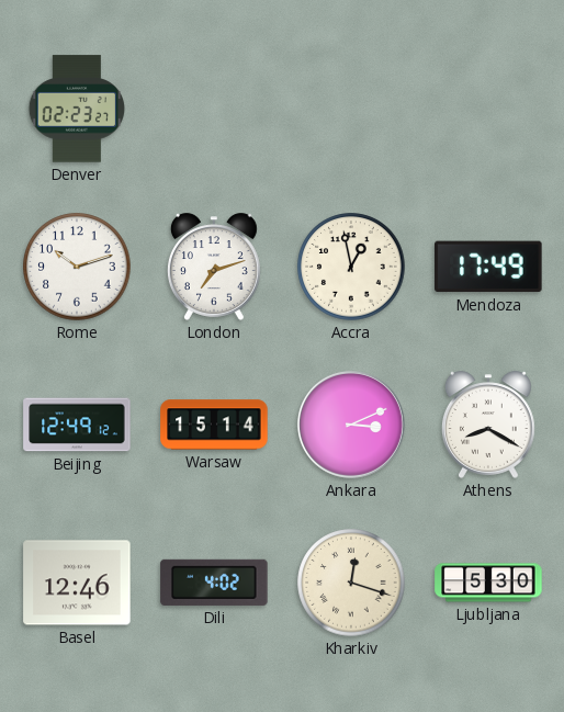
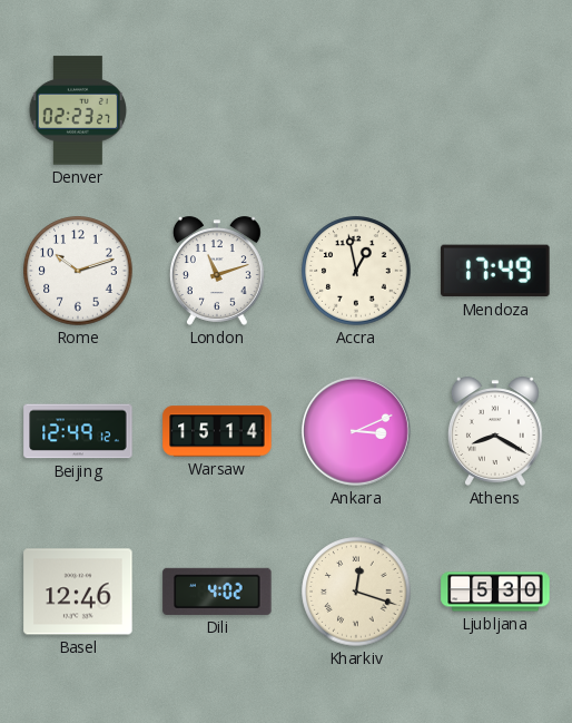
London: 7:12 -> 11:12
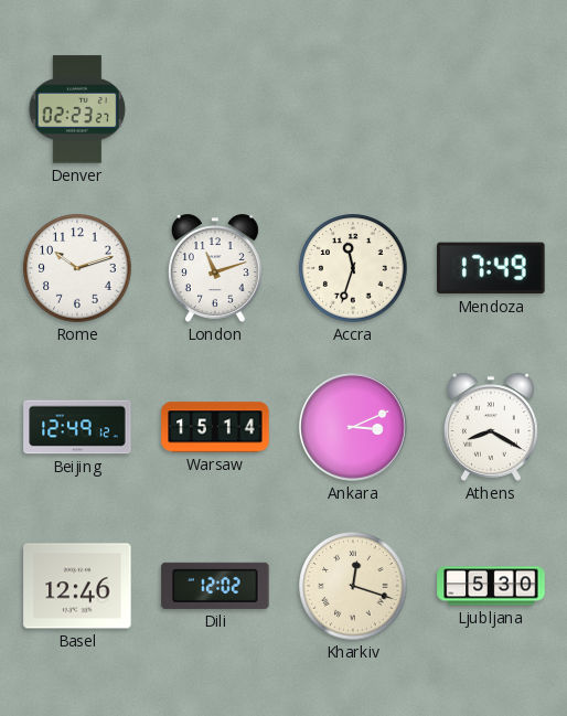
Accra: 12:58 -> 11:33
Dili: 4:02 -> 12:02
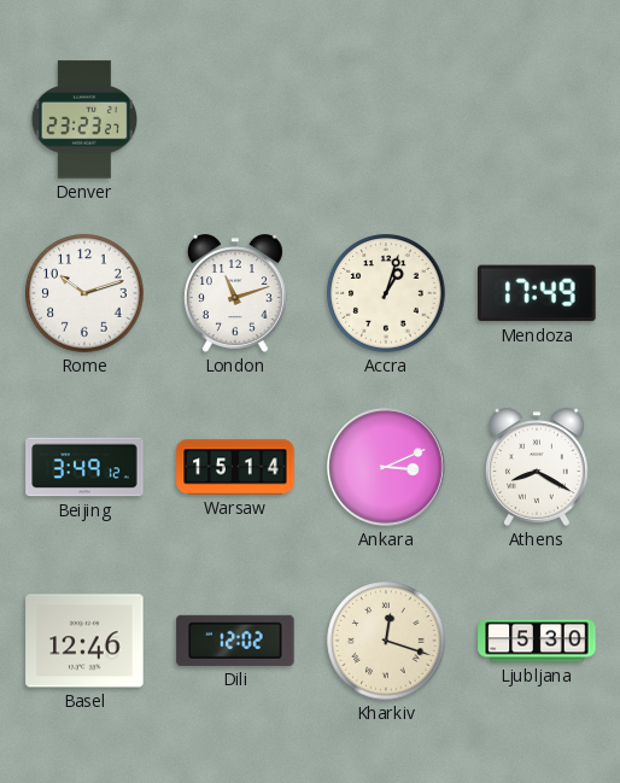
Denver: 02:23 -> 23:23
Accra: 11:33 -> 1:03
Beijing: 12:49 -> 3:49
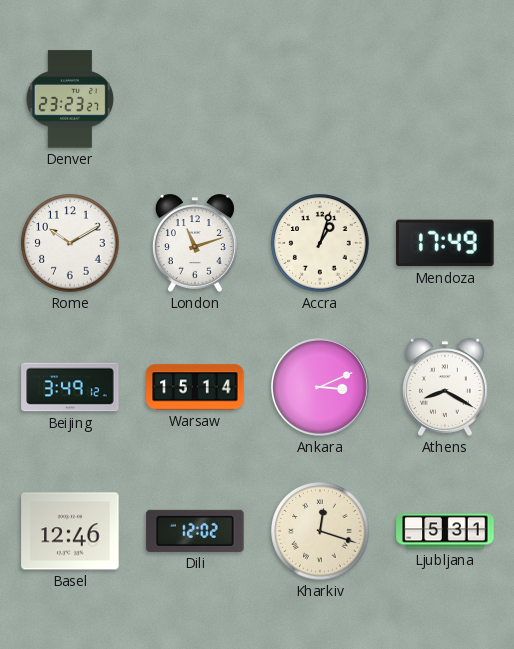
Rome: 10:12 -> 10:10
Ljubljana: 5:30 -> 5:31
